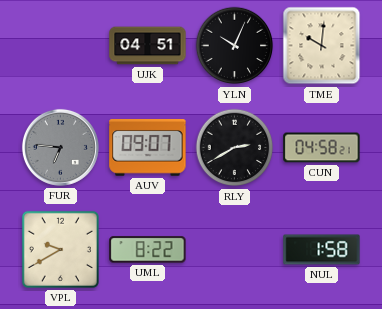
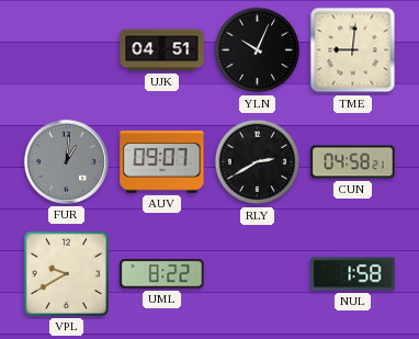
TME: 10:01 -> 9:01
FUR: 6:46 -> 1:01
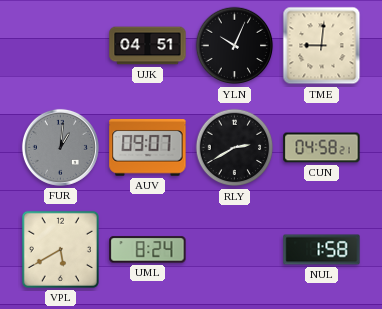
VPL: 9:40 -> 5:40
UML: 8:22 -> 8:24
